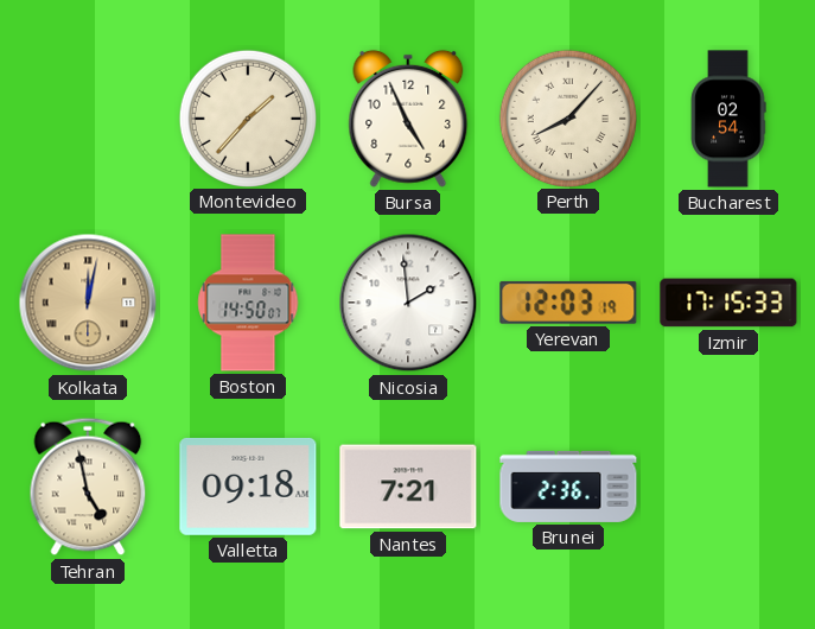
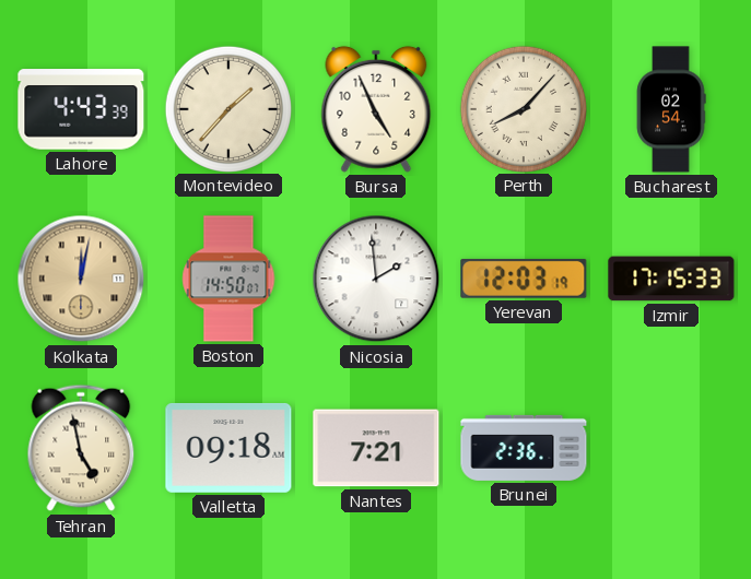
Lahore: none -> 4:43
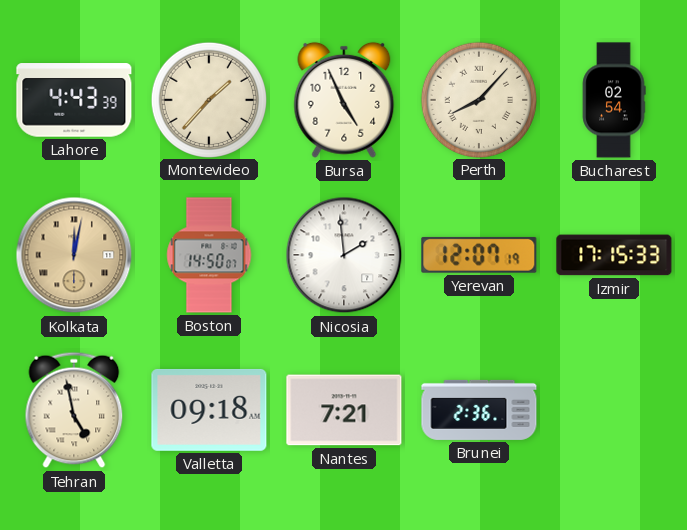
Yerevan: 12:03 -> 12:07
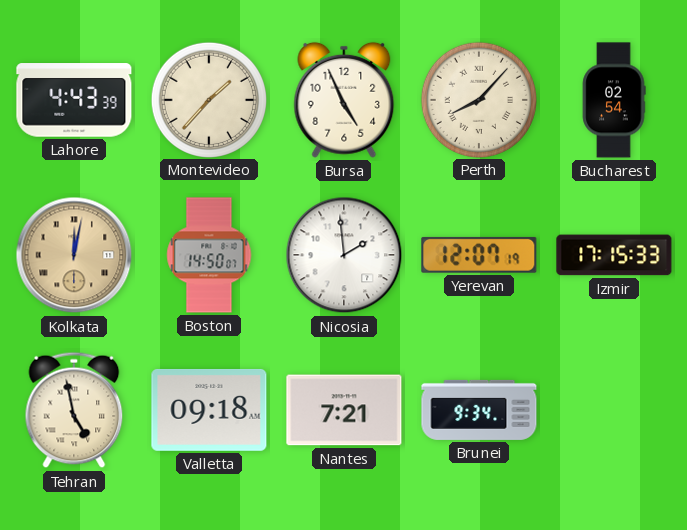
Brunei: 2:36 -> 9:34
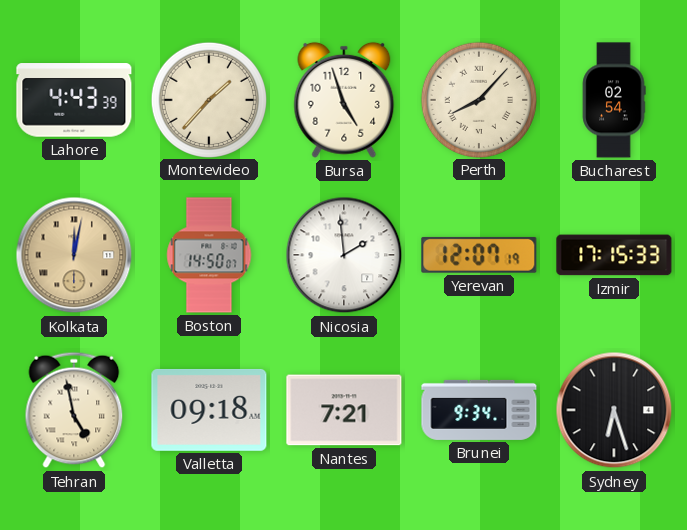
Bursa: 4:56 -> 4:57
Sydney: none -> 6:27
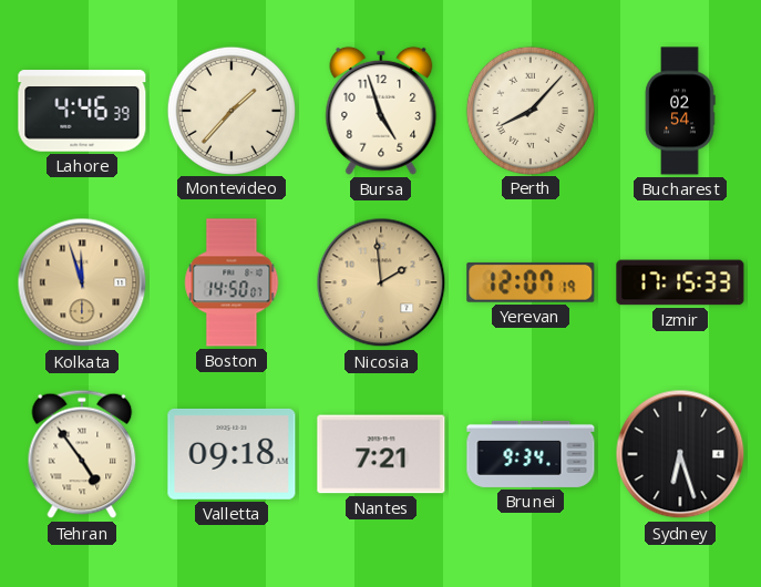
Lahore: 4:43 -> 4:46
Kolkata: 12:02 -> 11:57
Nicosia dial: white -> champagne
Tehran: 4:58 -> 4:54
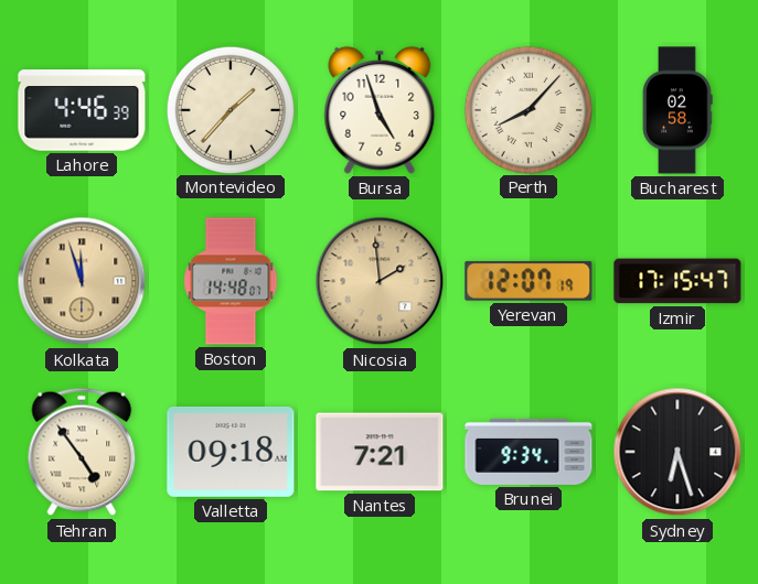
Bucharest: 02:54 -> 02:58
Boston: 14:50 -> 14:48
Izmir: 17:15:33 -> 17:15:47
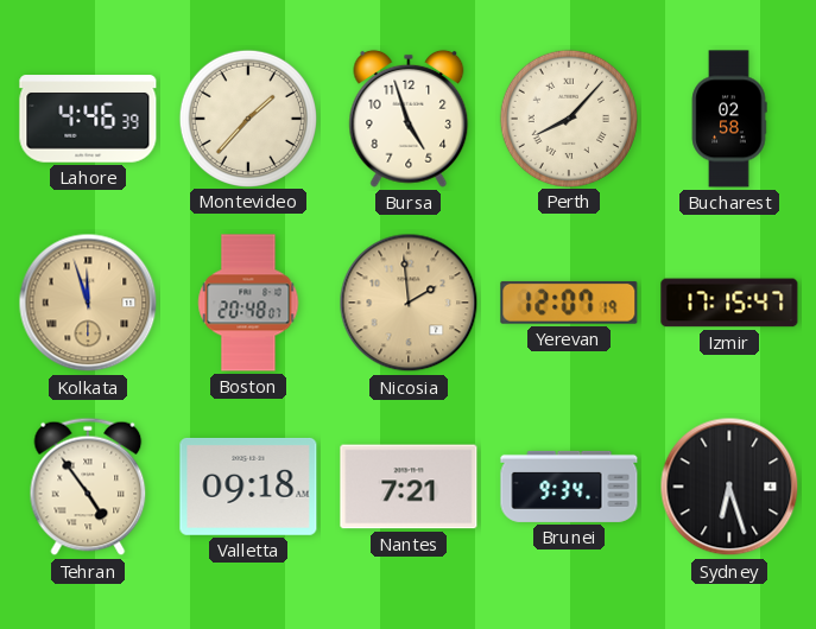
Boston: 14:48 -> 20:48
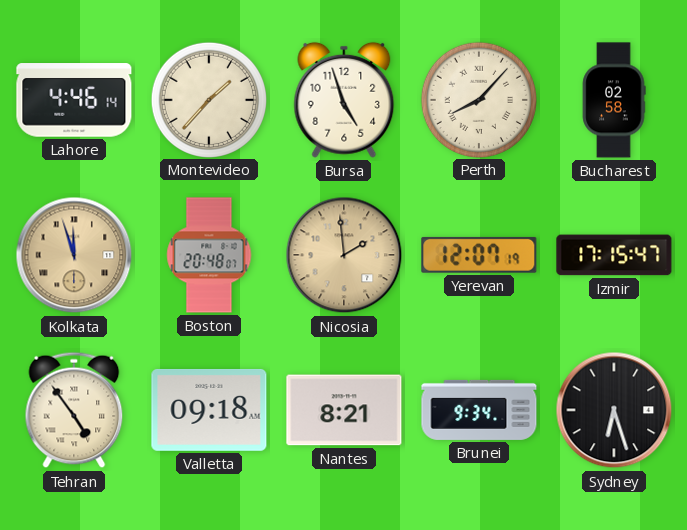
Lahore: 4:46:39 -> 4:46:14
Nantes: 7:21 -> 8:21
